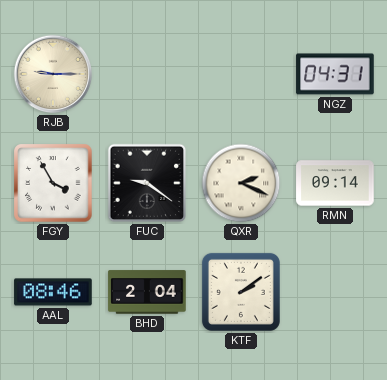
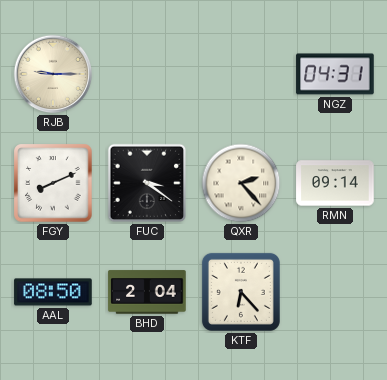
FGY: 3:55 -> 8:11
FUC: 9:21 -> 3:21
QXR: 2:19 -> 2:23
AAL: 08:46 -> 08:50
KTF: 2:09 -> 6:23
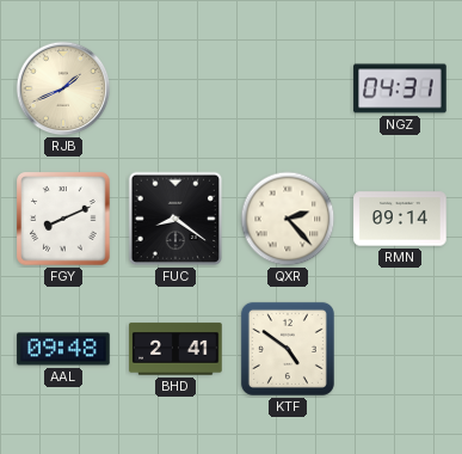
RJB: 9:15 -> 1:41
FUC: 3:21 -> 8:21
AAL: 08:50 -> 09:48
BHD: 2:04 -> 2:41
KTF: 6:23 -> 4:51
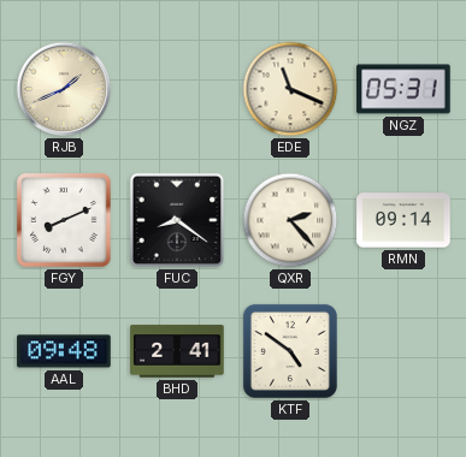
EDE: none -> 11:19
NGZ: 04:31 -> 05:31
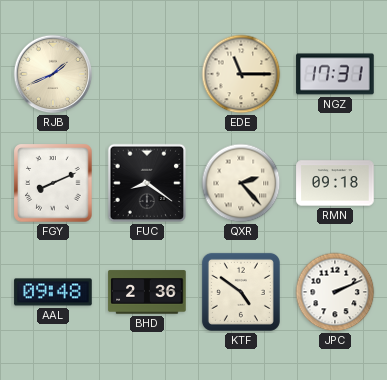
EDE: 11:19 -> 11:15
NGZ: 05:31 -> 17:31
RMN: 09:14 -> 09:18
BHD: 2:41 -> 2:36
JPC: none -> 2:11
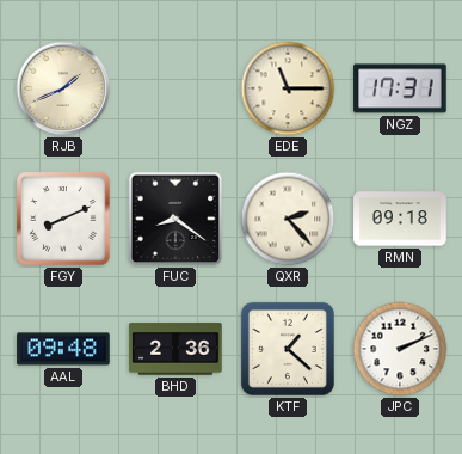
KTF: 4:51 -> 1:22
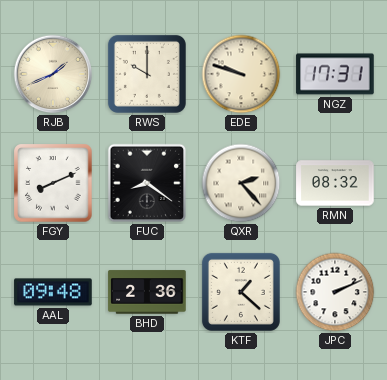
RWS: none -> 10:00
EDE: 11:15 -> 9:48
RMN: 09:18 -> 08:32
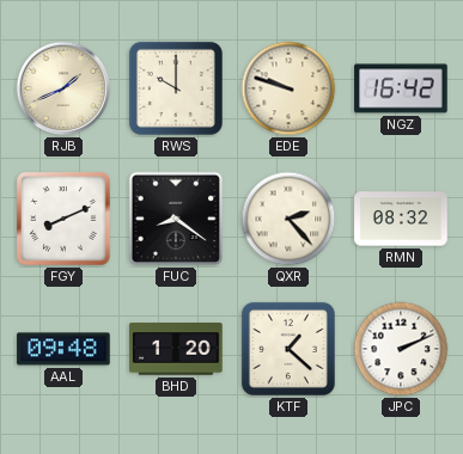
NGZ: 17:31 -> 16:42
BHD: 2:36 -> 1:20
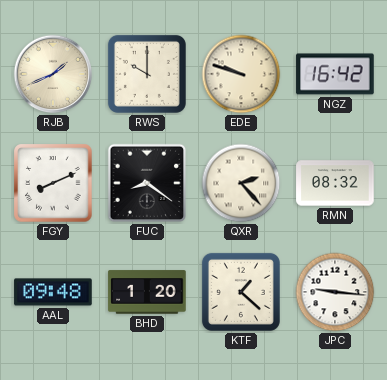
JPC: 2:11 -> 9:16
